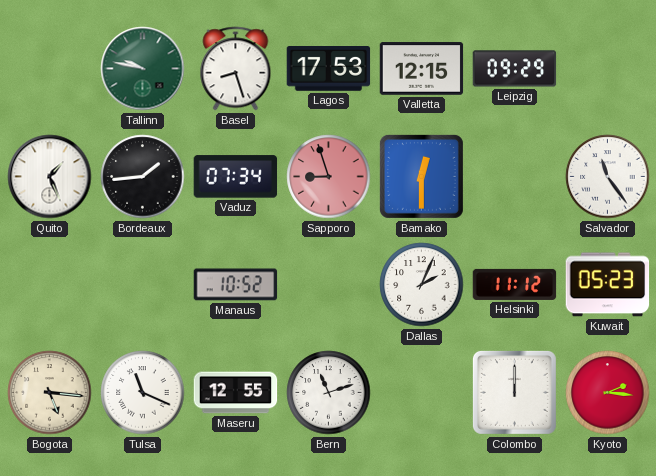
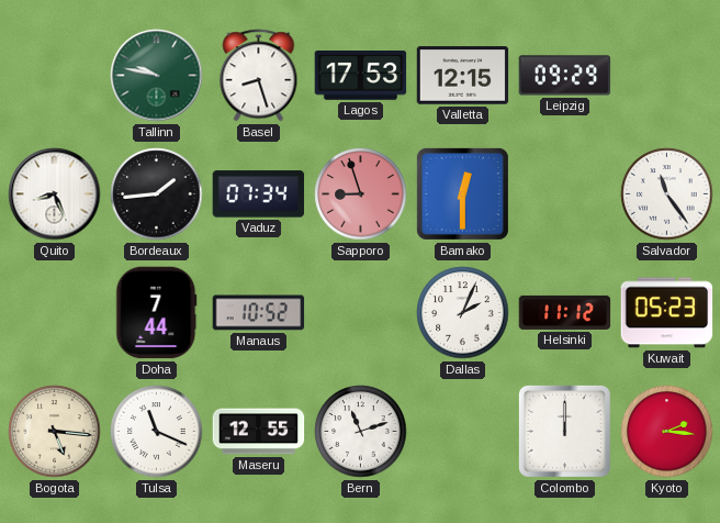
Quito: 1:26 -> 8:26
Doha: none -> 7:44
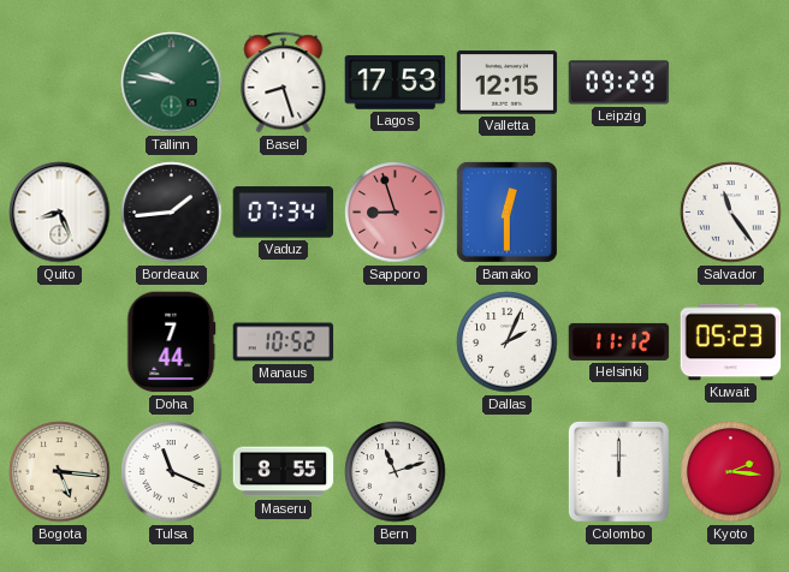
Maseru: 12:55 -> 8:55
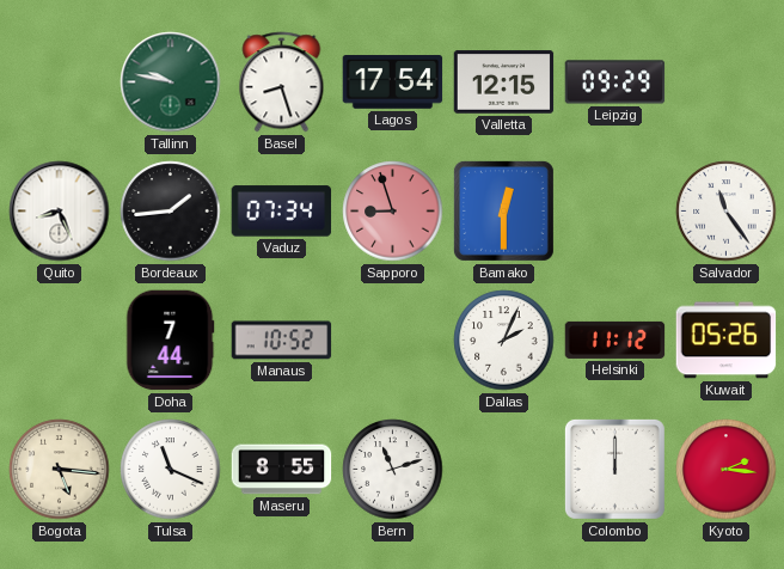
Lagos: 17:53 -> 17:54
Kuwait: 05:23 -> 05:26
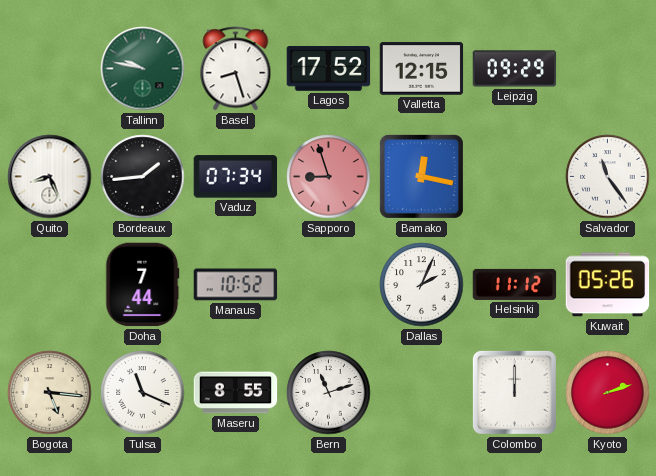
Lagos: 17:54 -> 17:52
Bamako: 12:30 -> 12:17
Kyoto: 2:16 -> 2:12
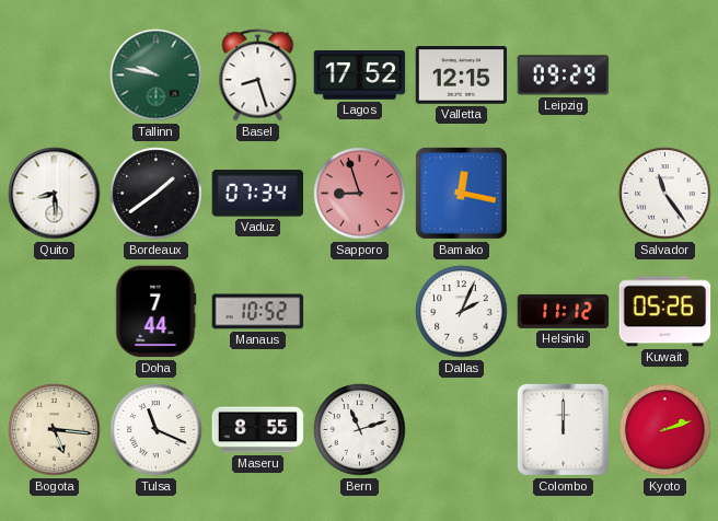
Quito: 8:26 -> 8:29
Bordeaux: 1:44 -> 1:39
